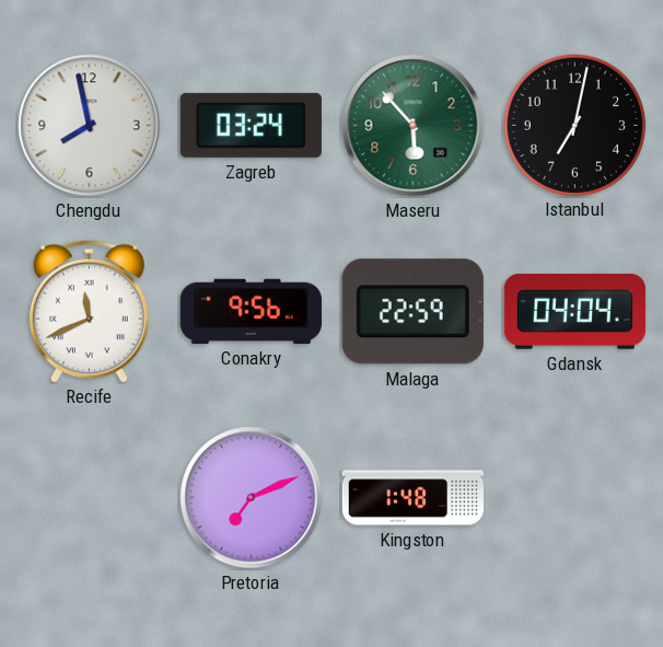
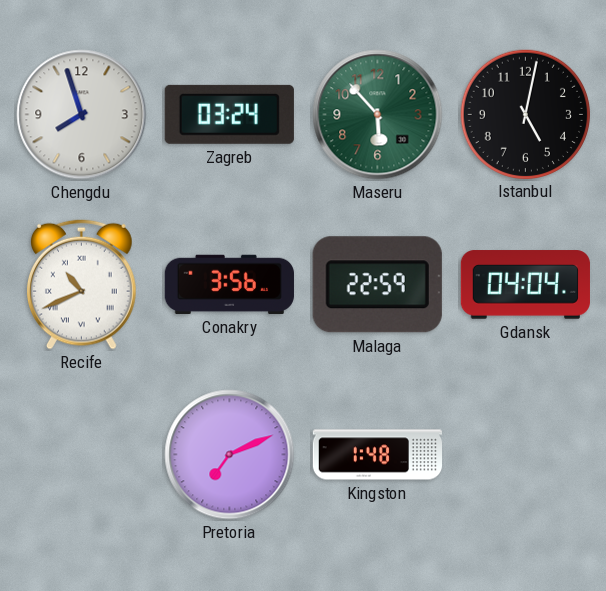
Chengdu: 7:58 -> 7:57
Istanbul: 7:02 -> 5:02
Recife: 11:41 -> 10:41
Conakry: 9:56 -> 3:56
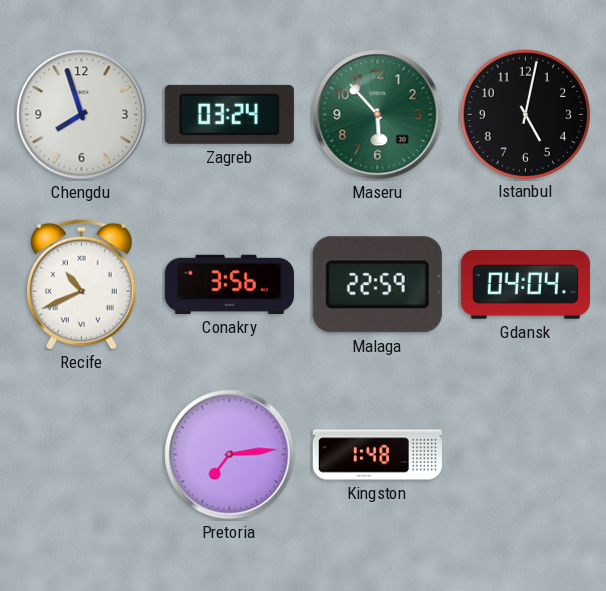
Pretoria: 7:11 -> 7:14
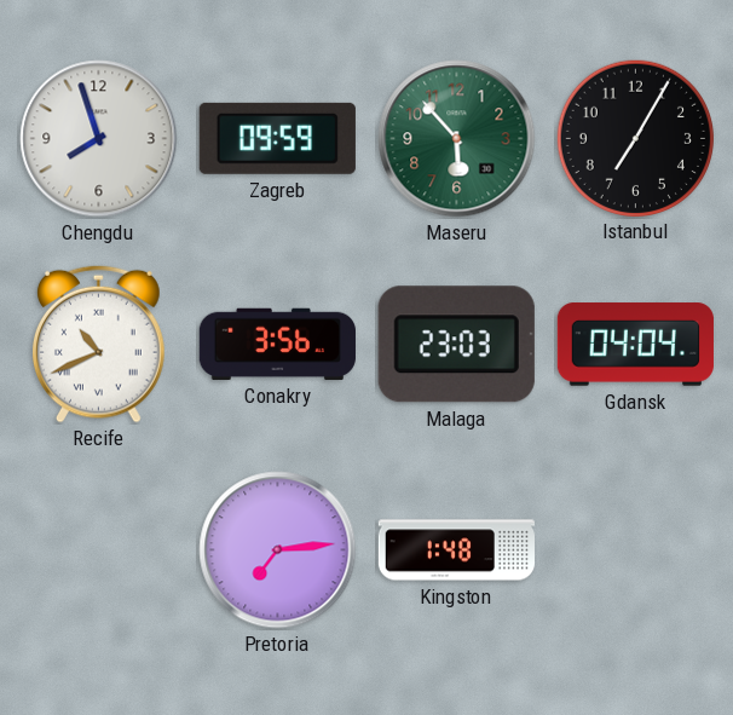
Zagreb: 03:24 -> 09:59
Istanbul: 5:02 -> 7:05
Malaga: 22:59 -> 23:03
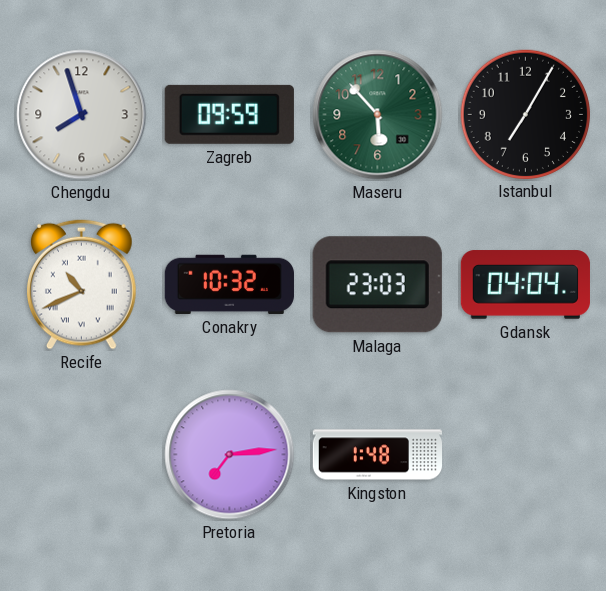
Conakry: 3:56 -> 10:32
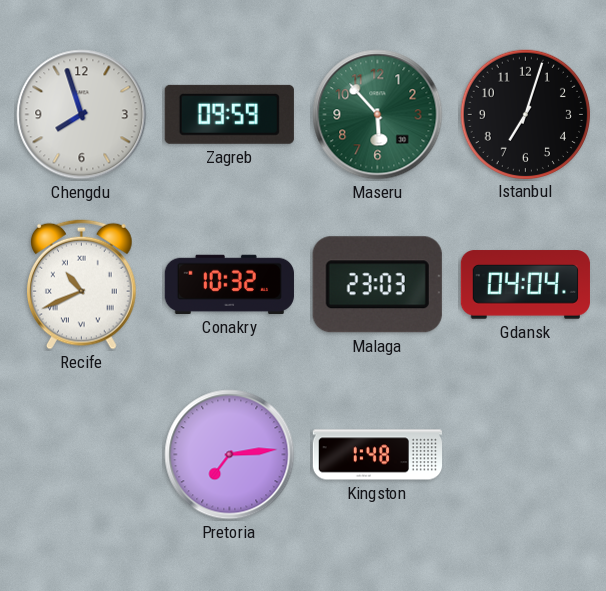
Istanbul: 7:05 -> 7:03
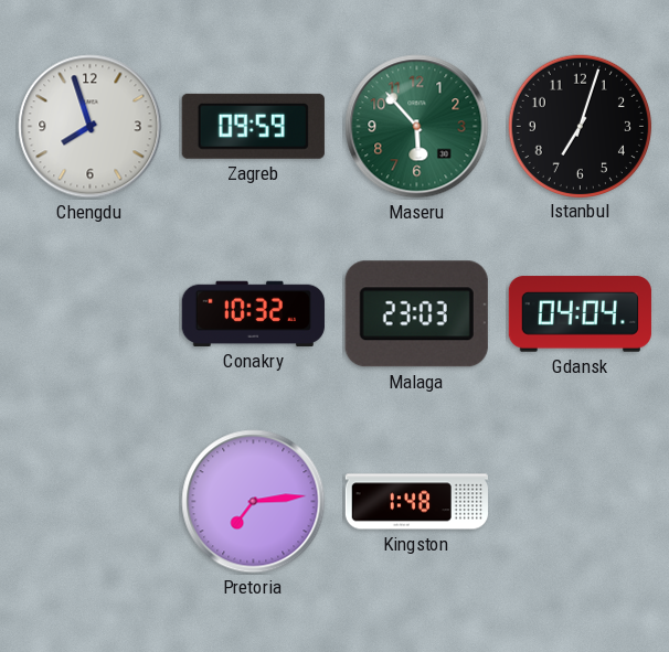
Recife: 10:41 -> none
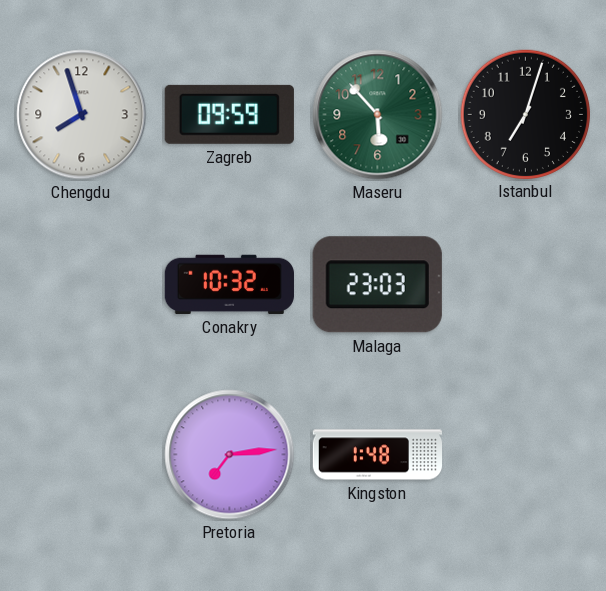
Gdansk: 04:04 -> none
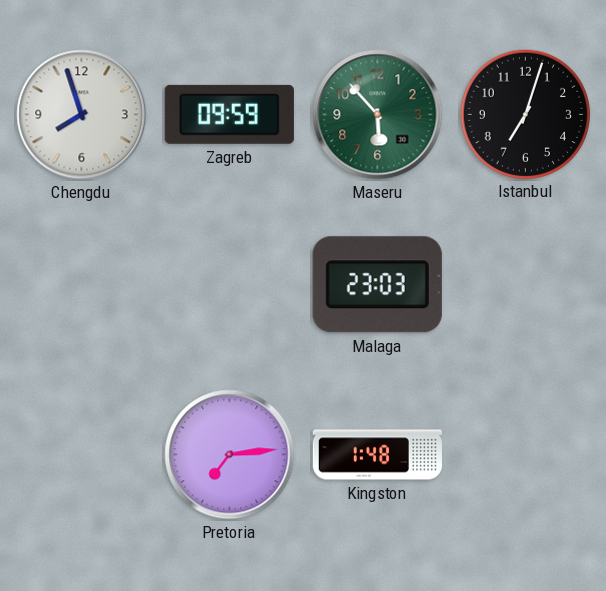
Conakry: 10:32 -> none
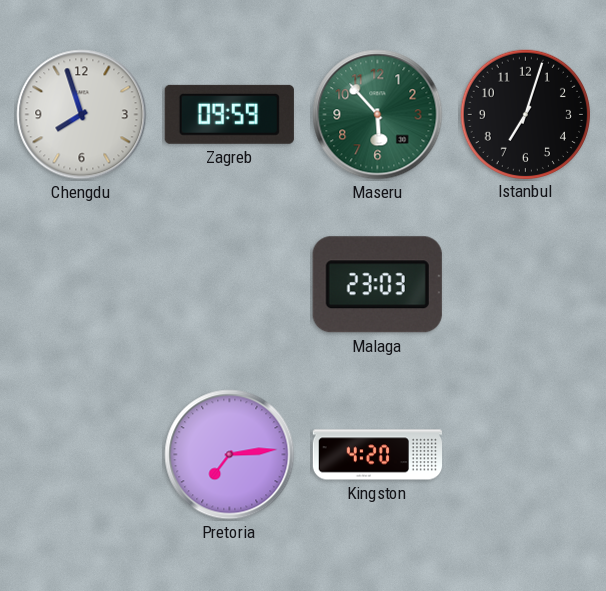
Kingston: 1:48 -> 4:20
